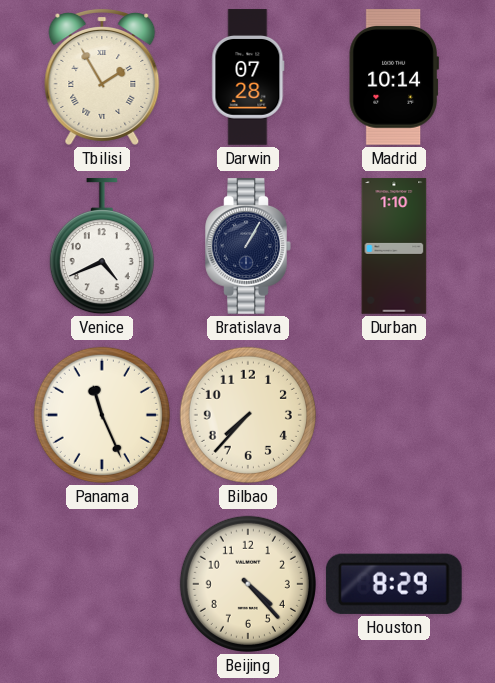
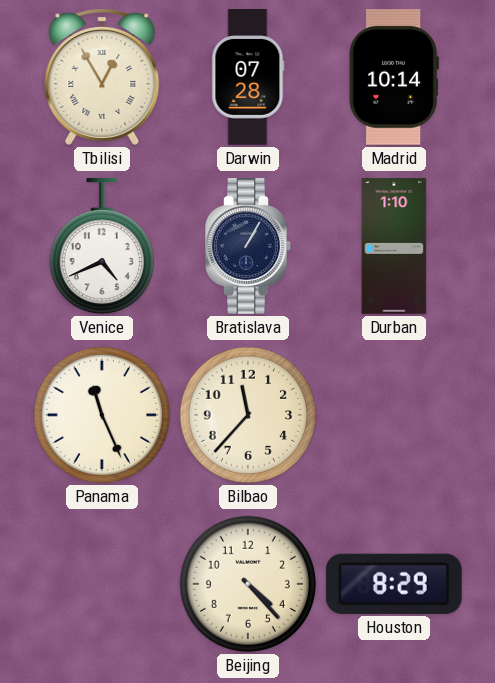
Tbilisi: 1:55 -> 12:55
Bilbao: 7:37 -> 11:37
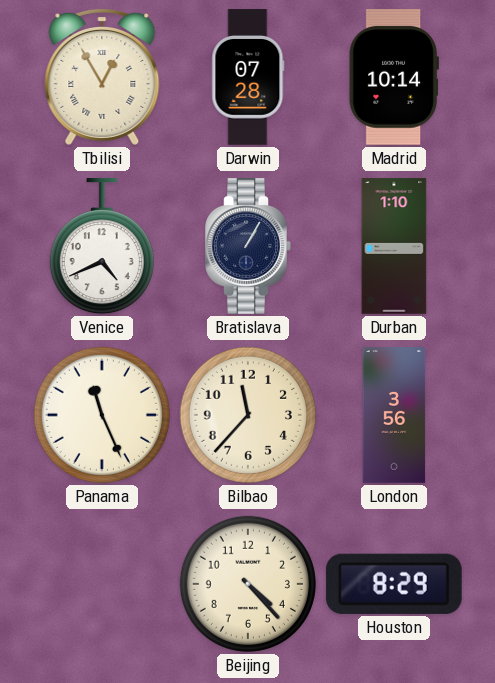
London: none -> 3:56
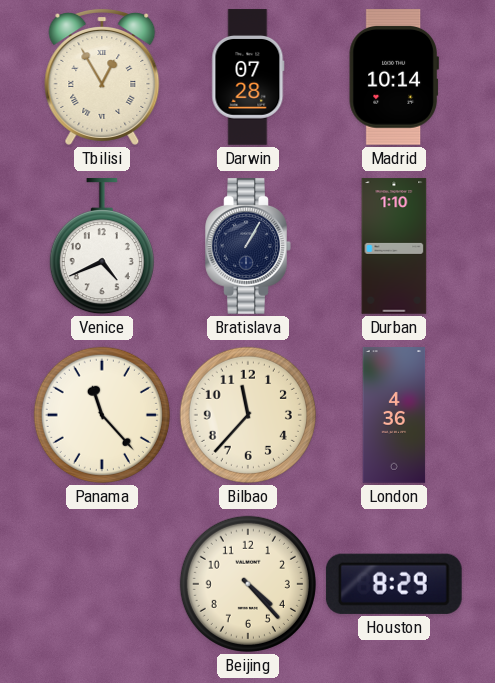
Panama: 11:26 -> 11:23
London: 3:56 -> 4:36
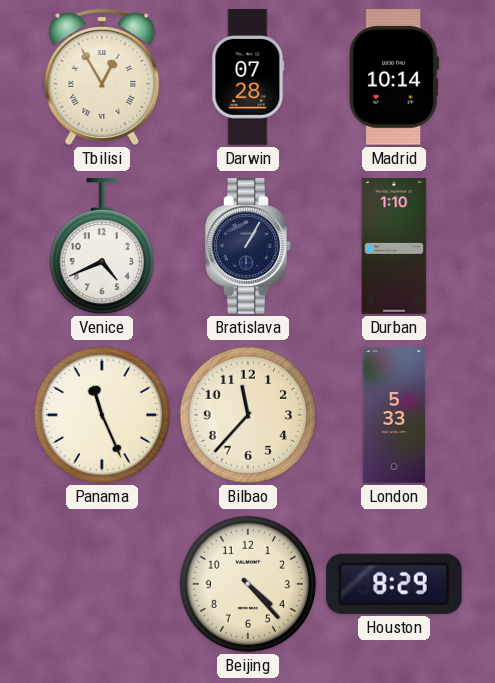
Panama: 11:23 -> 11:26
London: 4:36 -> 5:33
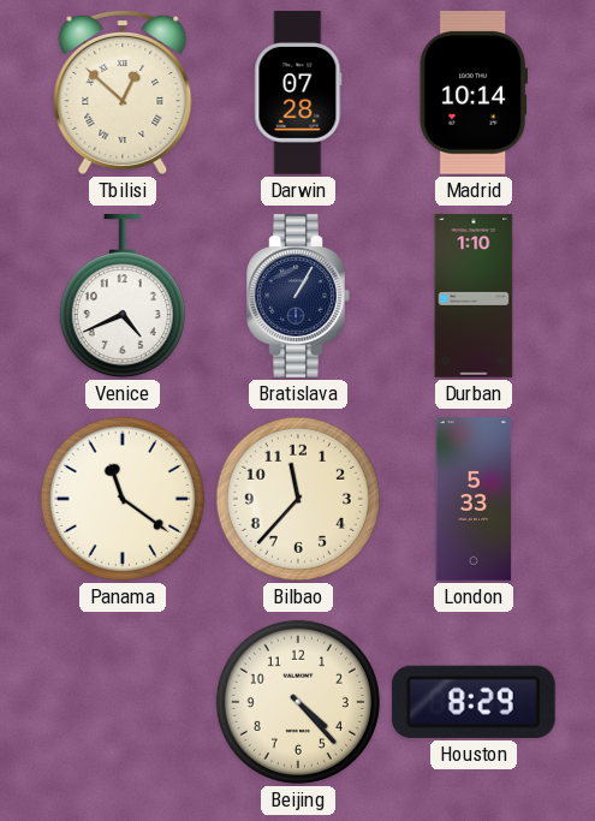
Tbilisi: 12:55 -> 12:52
Panama: 11:26 -> 11:21
